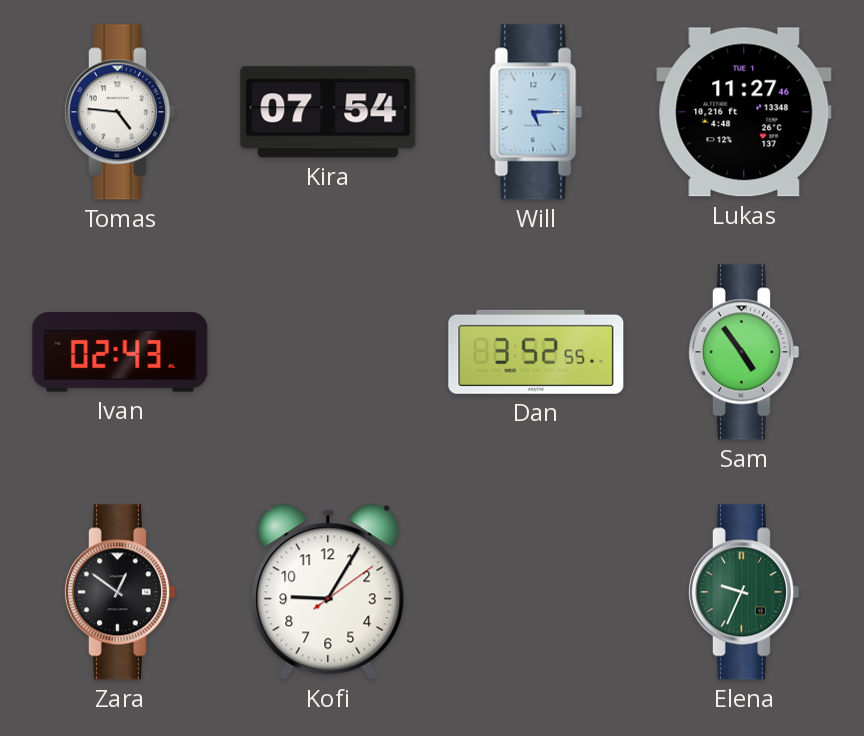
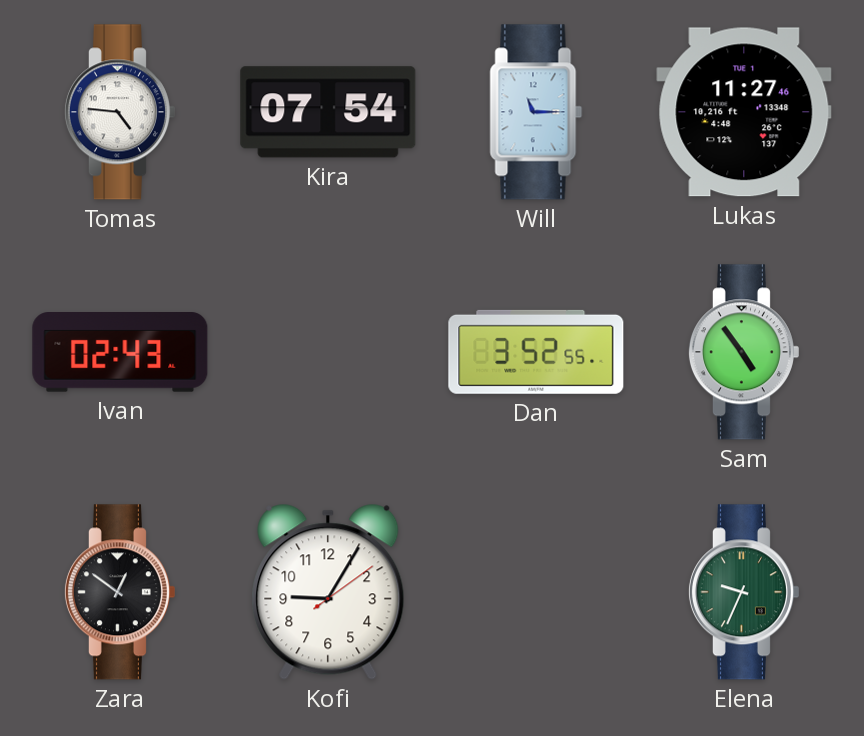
Will: 5:15 -> 11:15
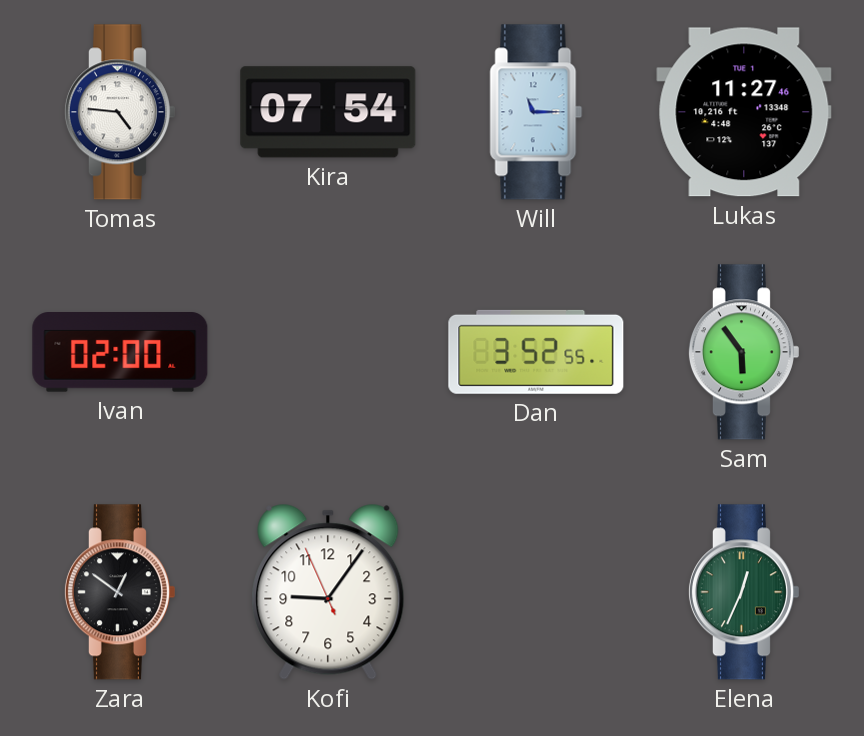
Ivan: 02:43 -> 02:00
Sam: 4:54 -> 5:54
Kofi: 9:05:09 -> 9:05:56
Elena: 9:34 -> 12:34
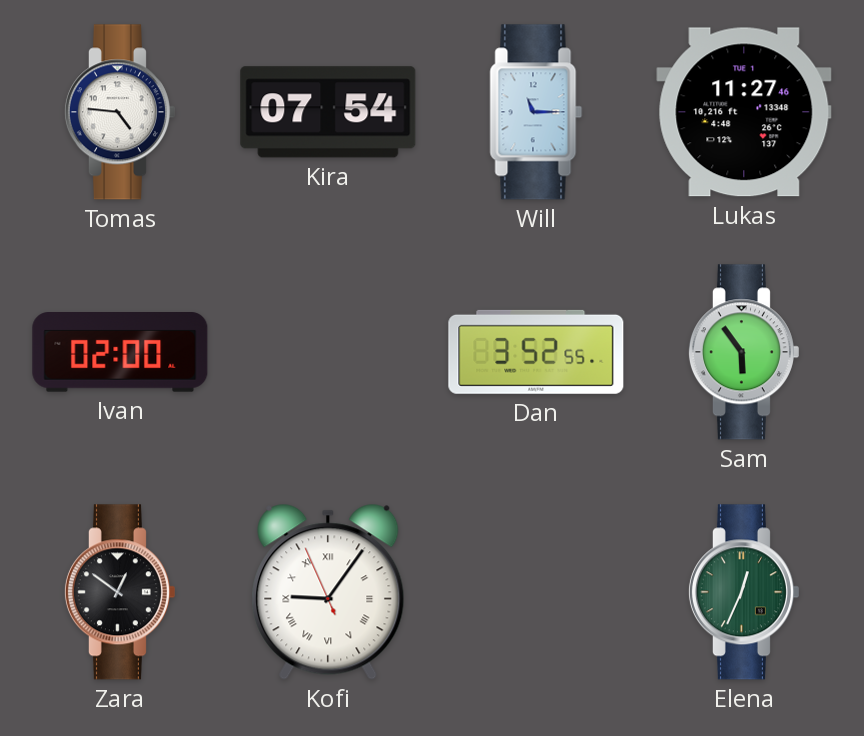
Kofi numerals: Arabic -> Roman
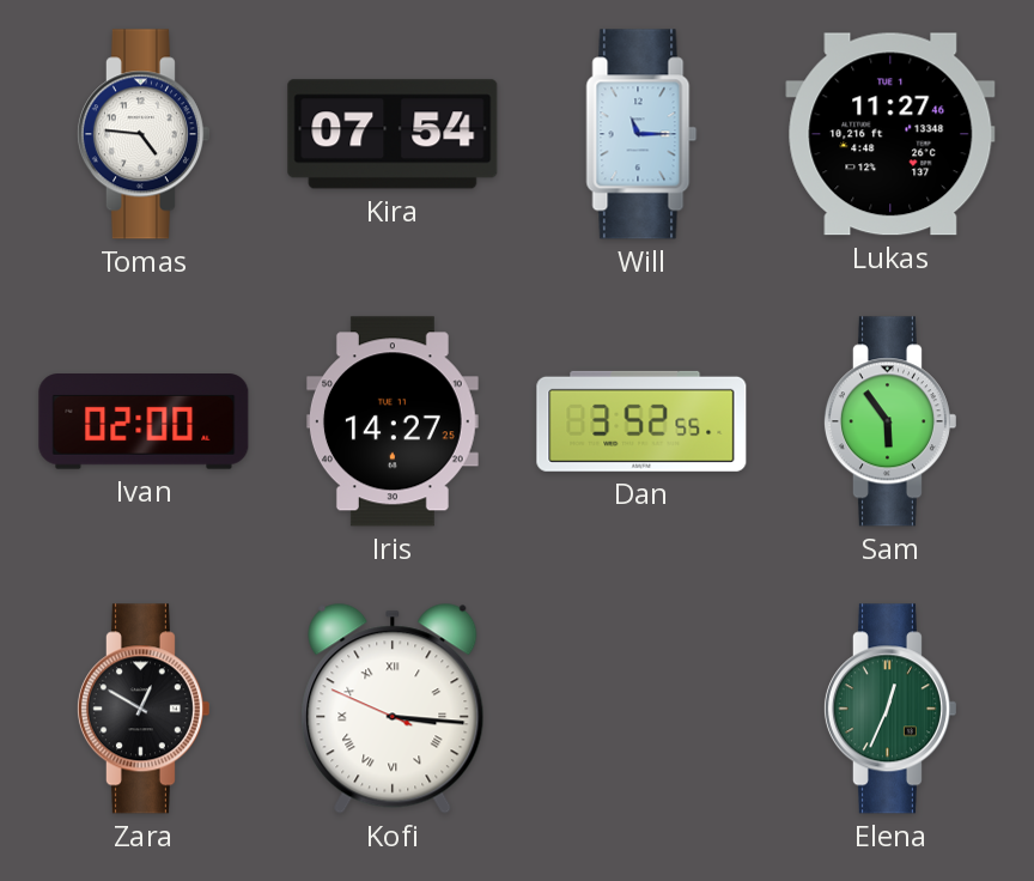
Iris: none -> 14:27
Zara: 12:51 -> 12:50
Kofi: 9:05 -> 3:15
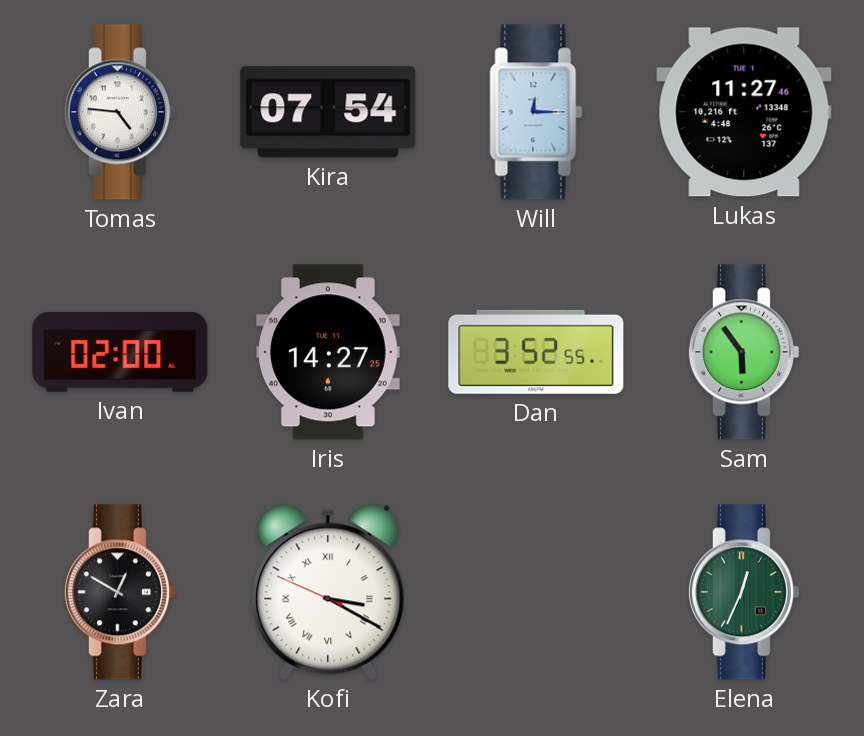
Will: 11:15 -> 12:15
Kofi: 3:15 -> 3:19
